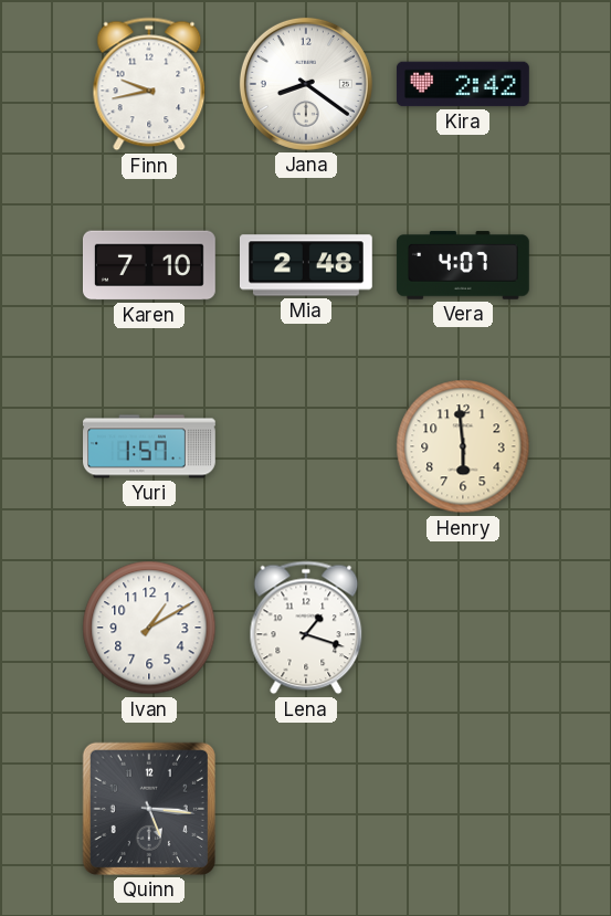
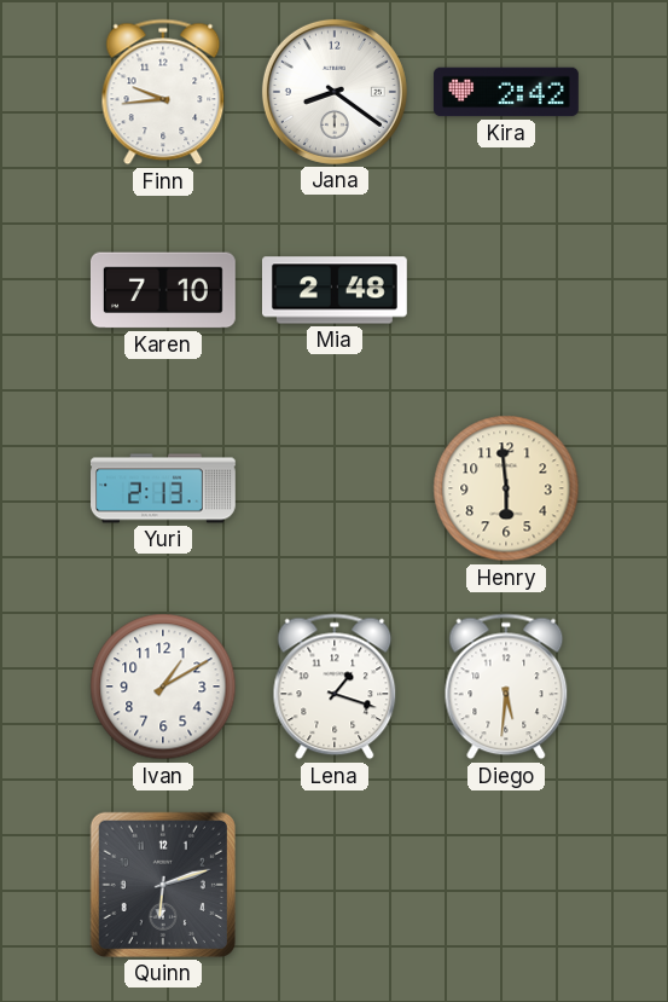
Finn: 9:43 -> 9:44
Vera: 4:07 -> none
Yuri: 1:57 -> 2:13
Diego: none -> 5:31
Quinn: 5:16 -> 6:12
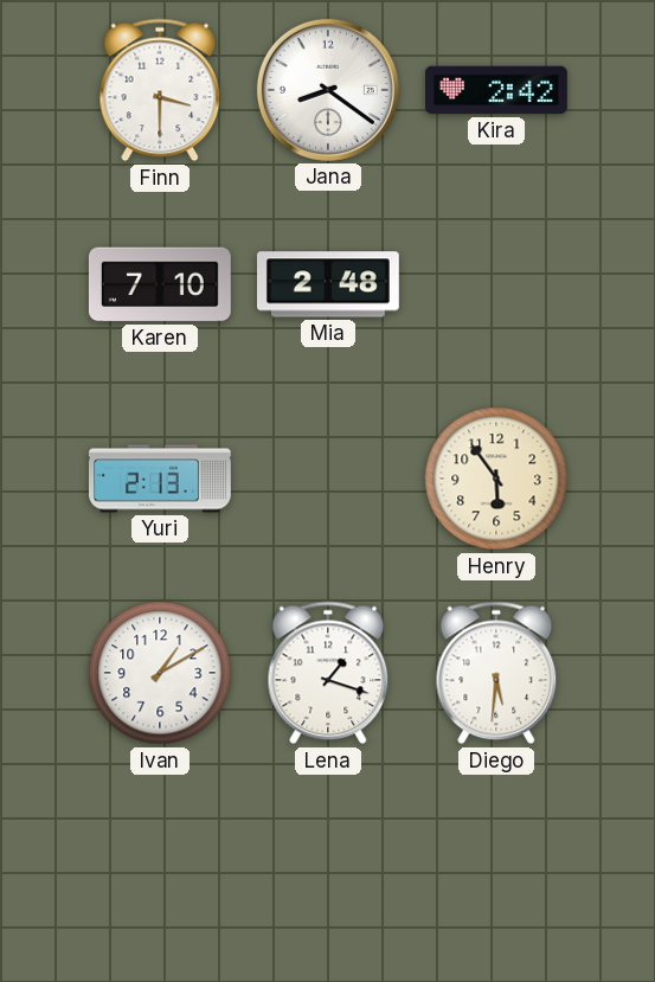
Finn: 9:44 -> 3:30
Henry: 5:59 -> 5:54
Quinn: 6:12 -> none
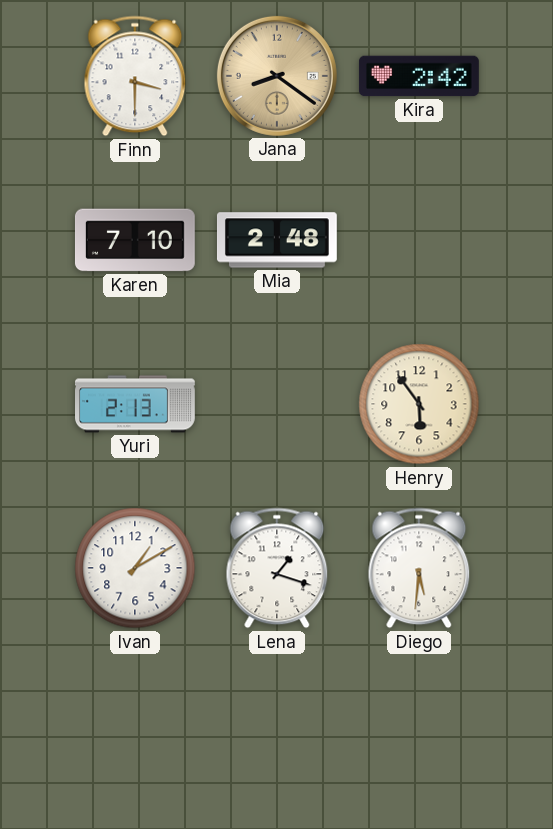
Jana dial: white -> champagne
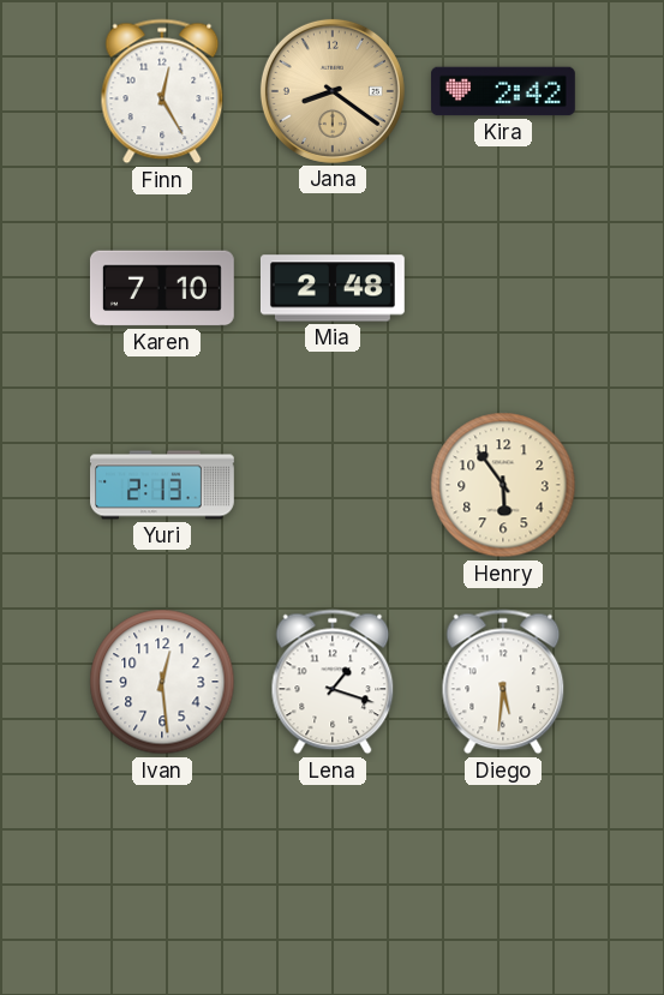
Finn: 3:30 -> 12:25
Ivan: 1:10 -> 12:29
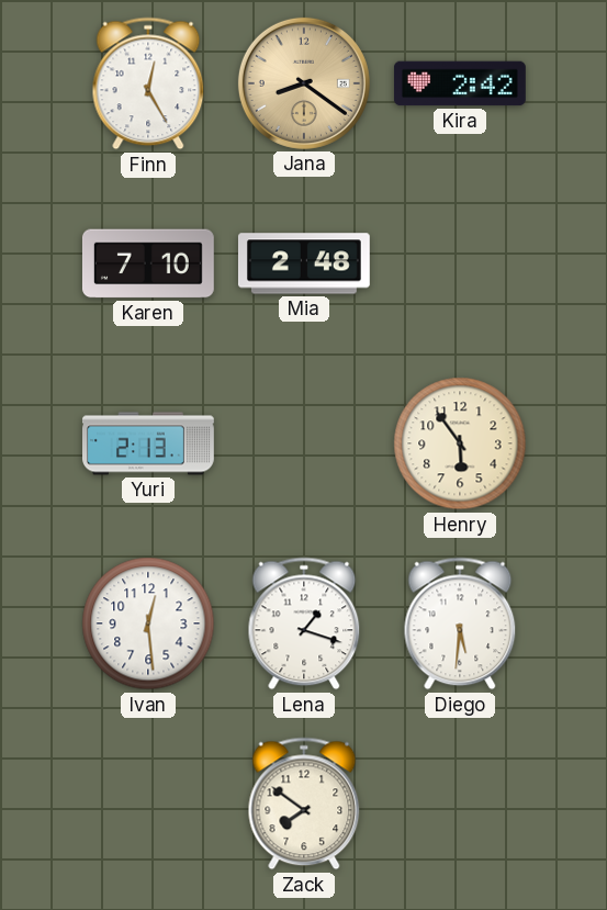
Zack: none -> 7:51
